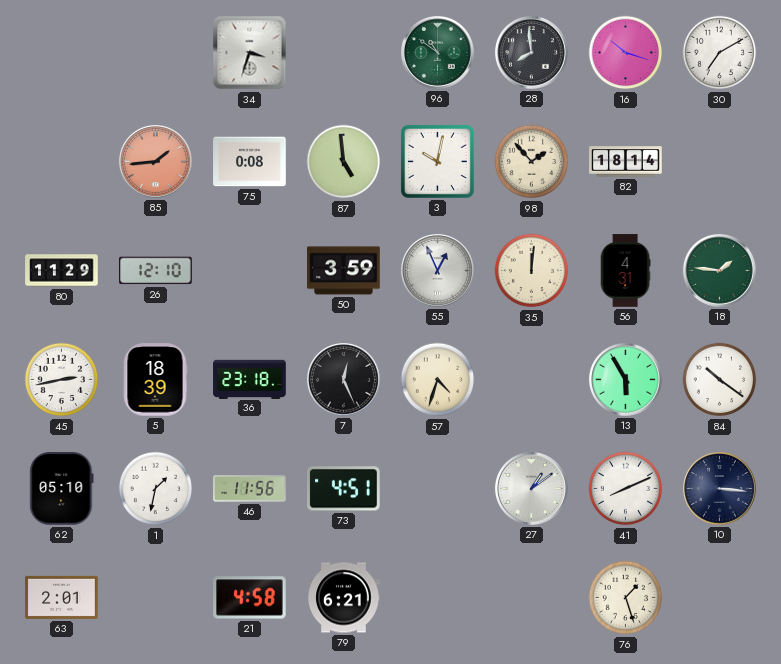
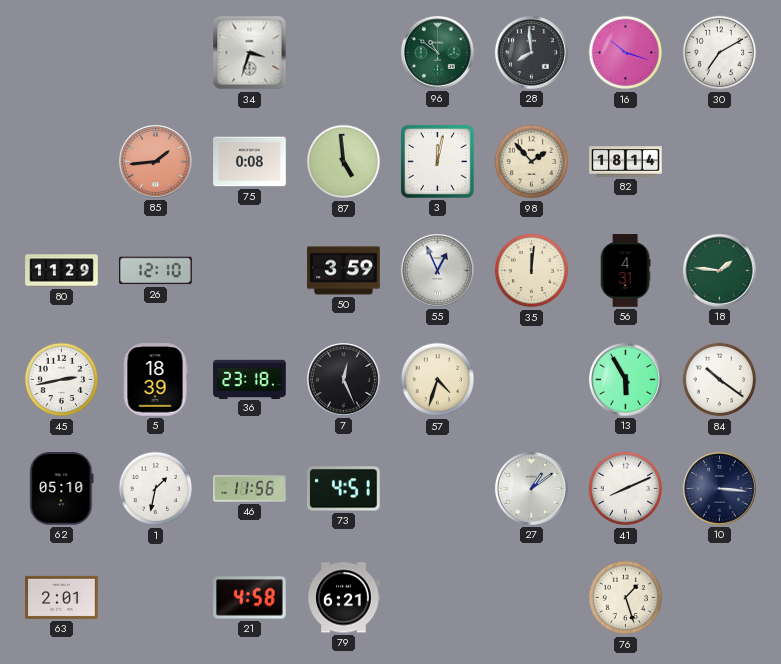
3: 10:02 -> 12:02
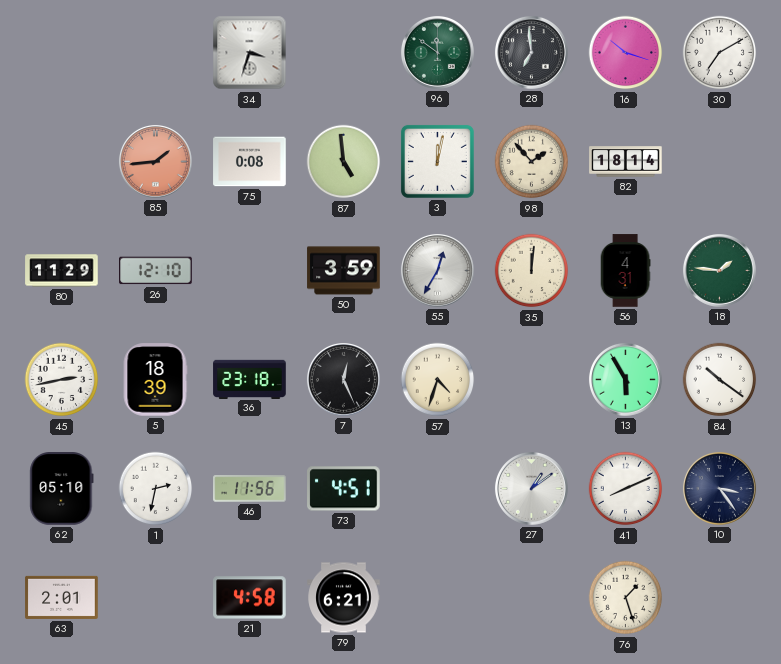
96: 10:51 -> 11:51
28: 7:59 -> 6:59
55: 12:56 -> 12:35
1: 1:32 -> 2:32
10: 3:16 -> 3:24
